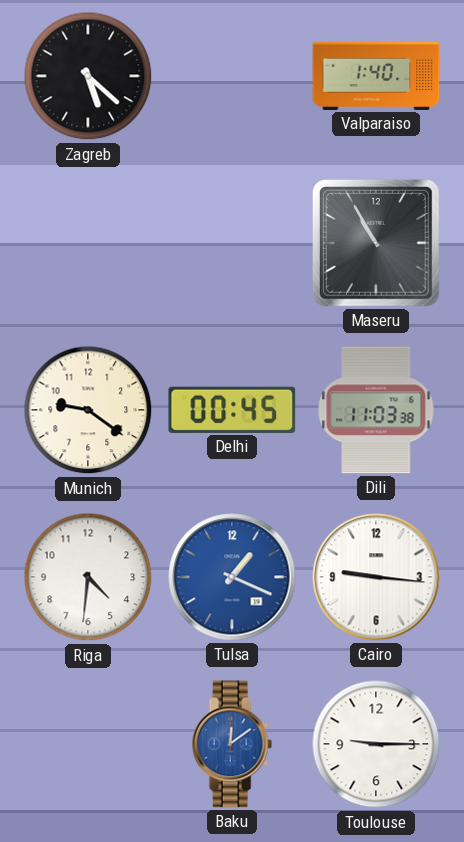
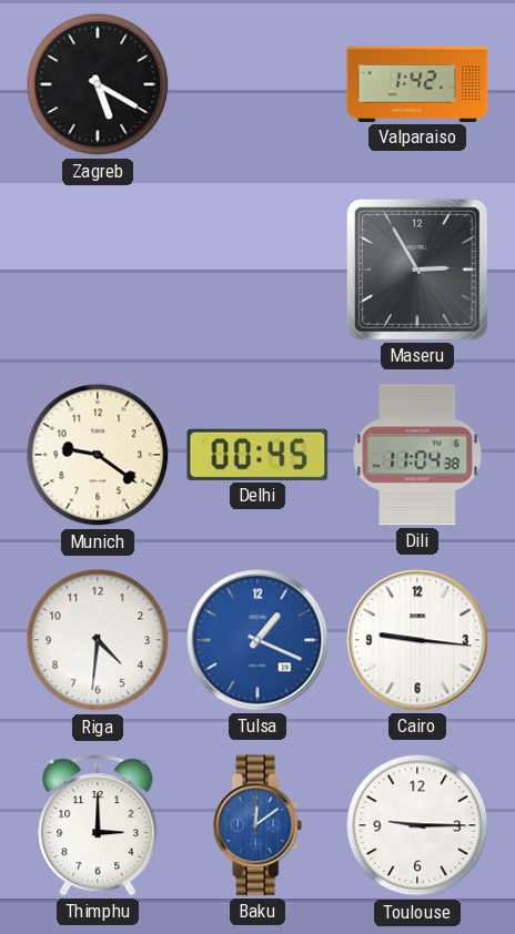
Zagreb: 5:22 -> 5:20
Valparaiso: 1:40 -> 1:42
Maseru: 10:55 -> 2:55
Dili: 11:03 -> 11:04
Thimphu: none -> 3:00
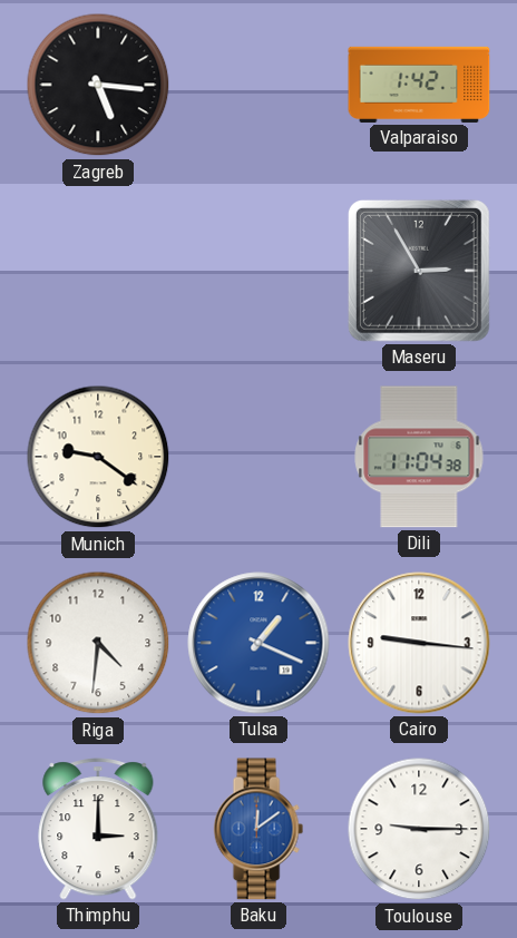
Zagreb: 5:20 -> 5:16
Delhi: 00:45 -> none
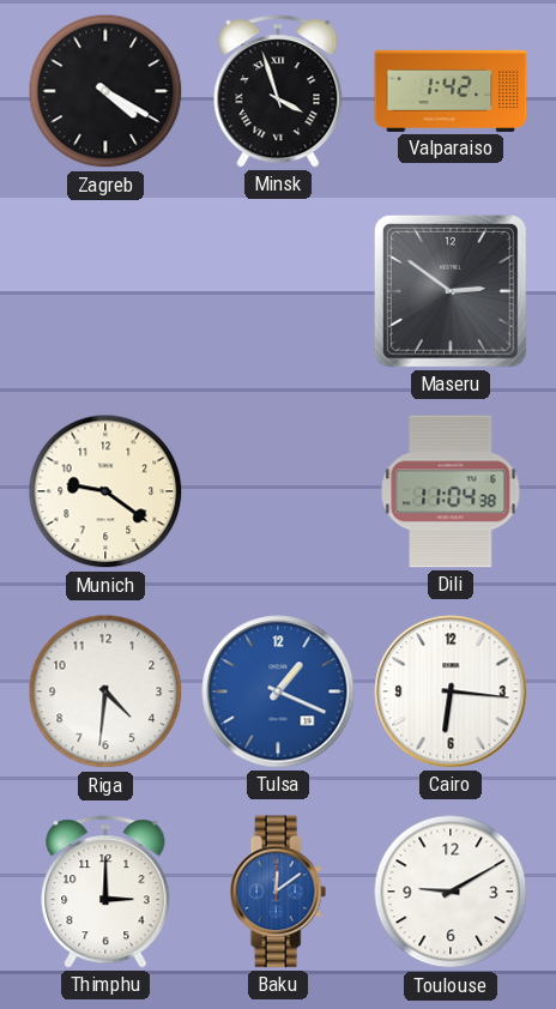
Zagreb: 5:16 -> 4:20
Minsk: none -> 3:57
Maseru: 2:55 -> 2:51
Cairo: 9:16 -> 6:16
Toulouse: 9:15 -> 9:10
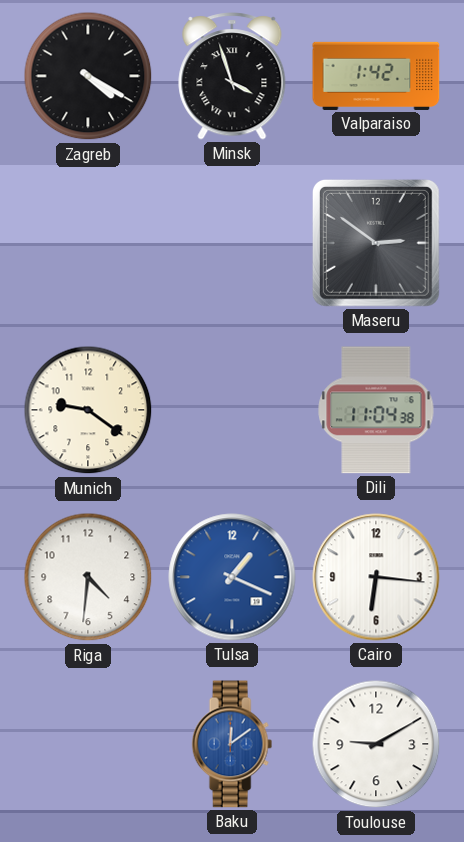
Thimphu: 3:00 -> none
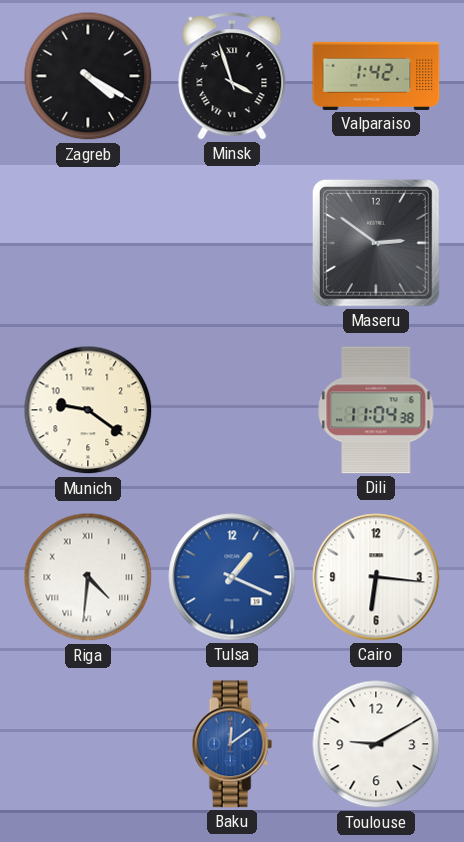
Riga numerals: Arabic -> Roman
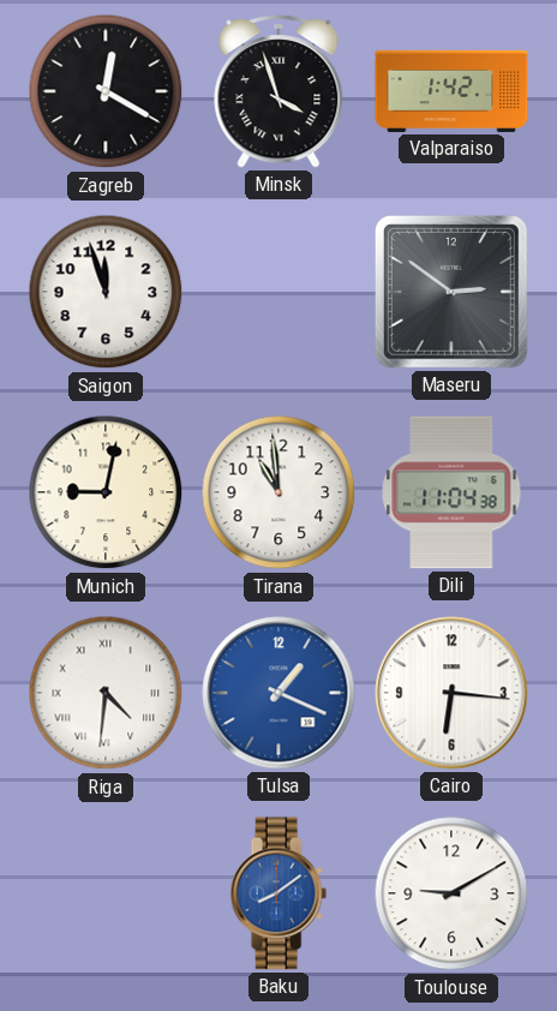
Zagreb: 4:20 -> 12:20
Saigon: none -> 11:57
Munich: 9:21 -> 9:02
Tirana: none -> 10:59
Baku: 12:09 -> 8:09
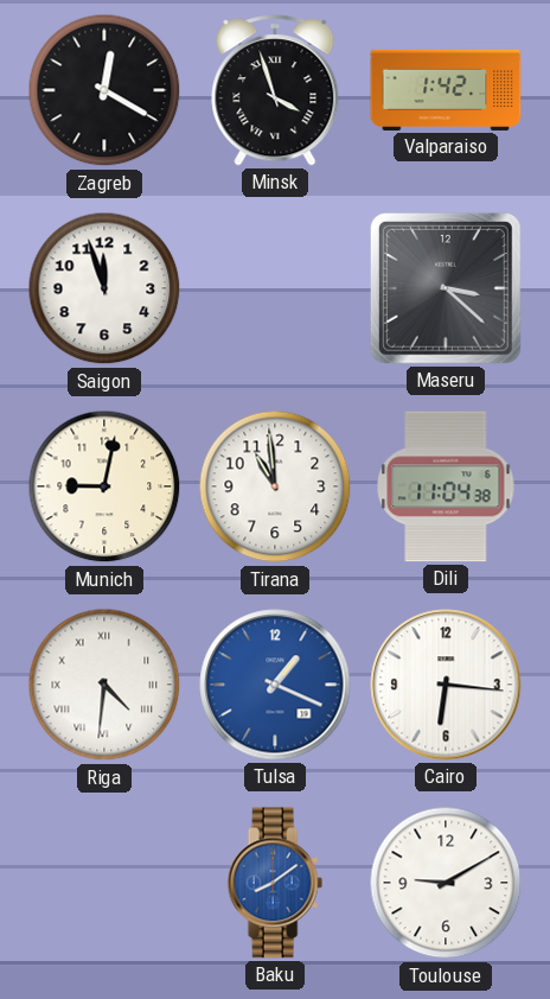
Maseru: 2:51 -> 3:22
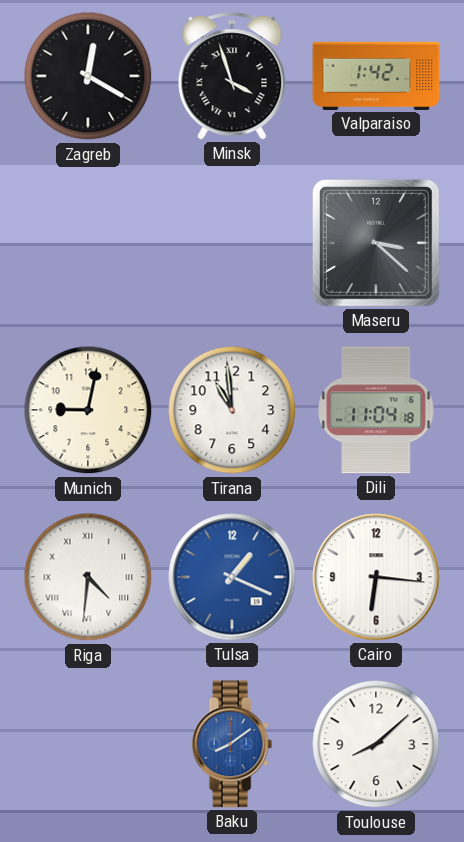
Saigon: 11:57 -> none
Dili: 11:04:38 -> 11:04:18
Toulouse: 9:10 -> 8:08
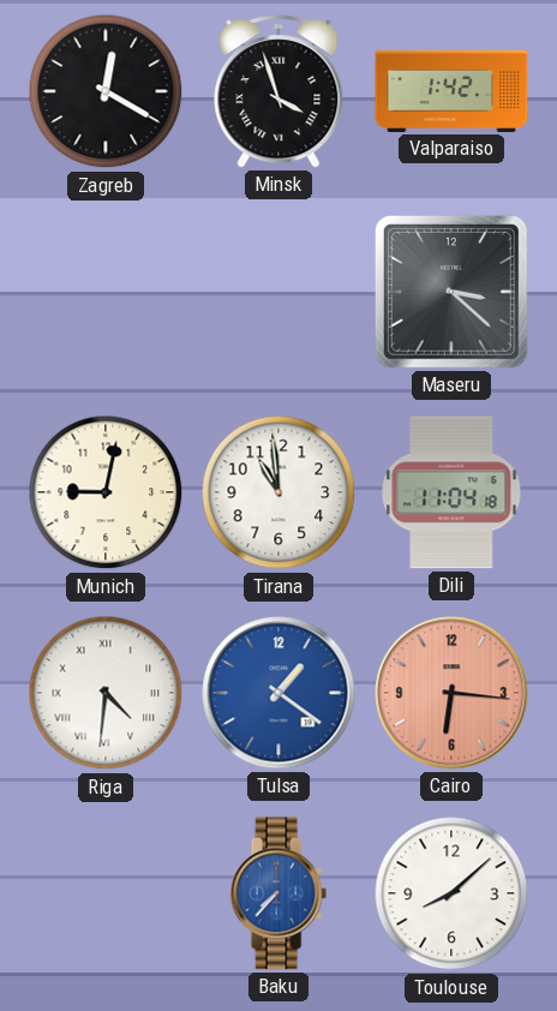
Tulsa: 1:19 -> 1:21
Cairo dial: white -> salmon
Baku: 8:09 -> 7:37
